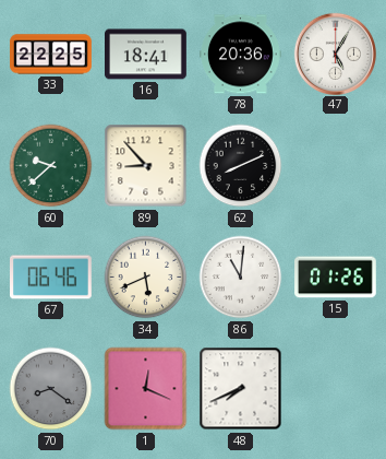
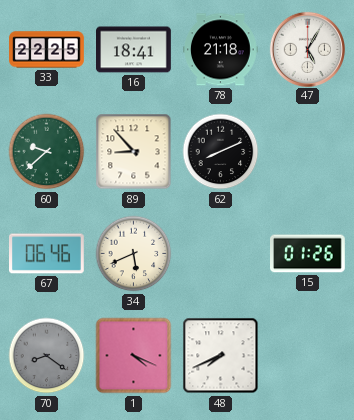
78: 20:36 -> 21:18
86: 11:01 -> none
1: 12:19 -> 4:19
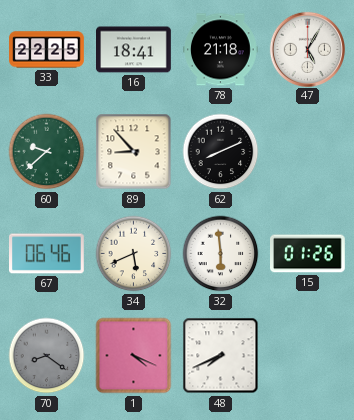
32: none -> 5:59
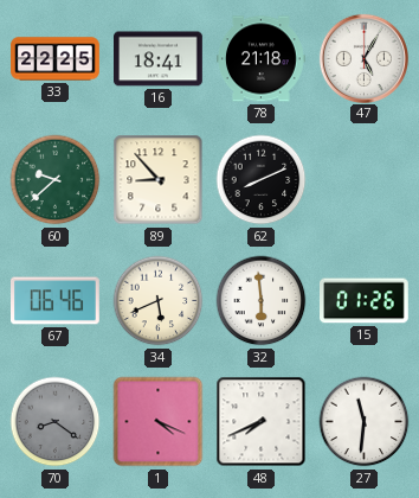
27: none -> 11:31
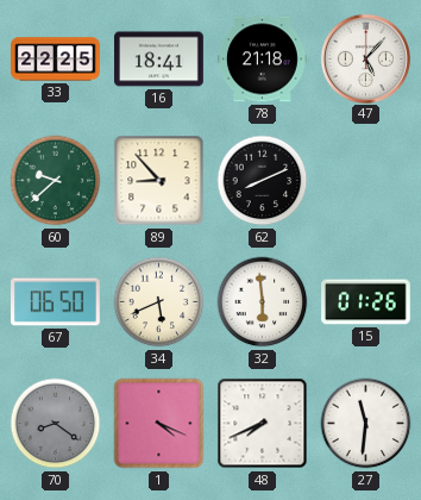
47: 5:05 -> 5:07
67: 06:46 -> 06:50
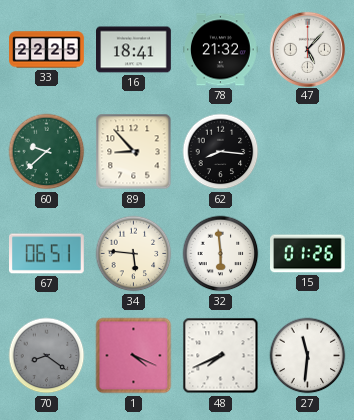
78: 21:18 -> 21:32
62: 8:11 -> 8:16
67: 06:50 -> 06:51
34: 5:41 -> 5:46
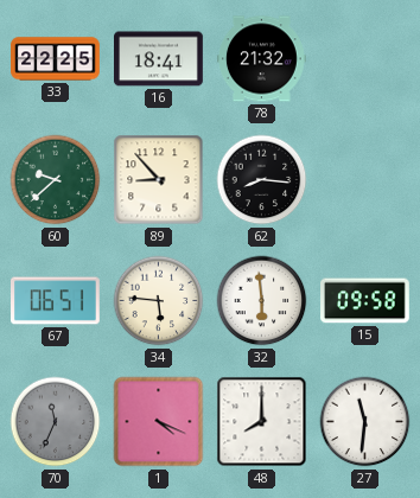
47: 5:07 -> none
15: 01:26 -> 09:58
70: 8:21 -> 11:34
48: 7:41 -> 8:00
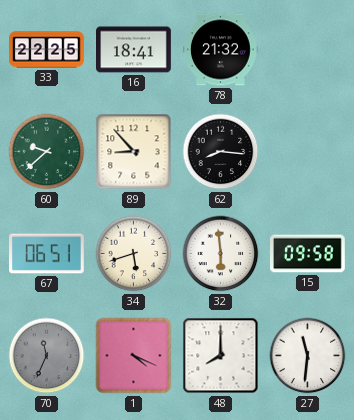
34: 5:46 -> 5:42
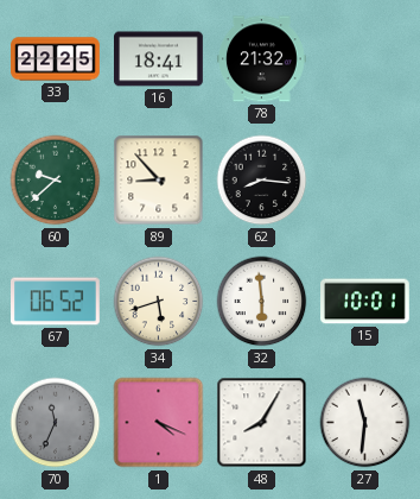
67: 06:51 -> 06:52
15: 09:58 -> 10:01
48: 8:00 -> 8:05
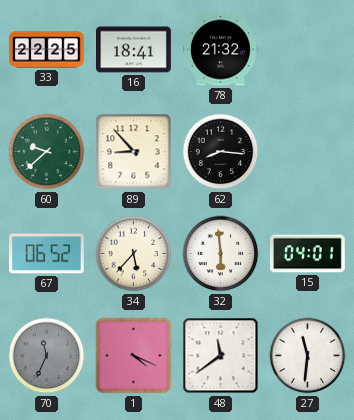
34: 5:42 -> 5:37
15: 10:01 -> 04:01
48: 8:05 -> 11:39
